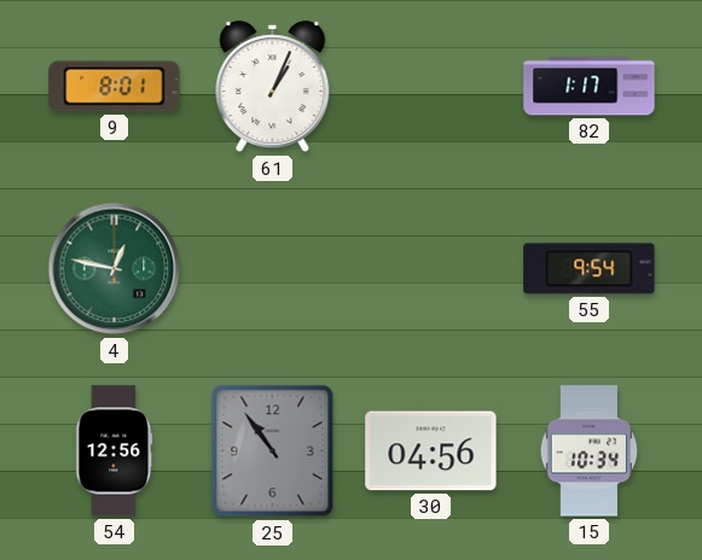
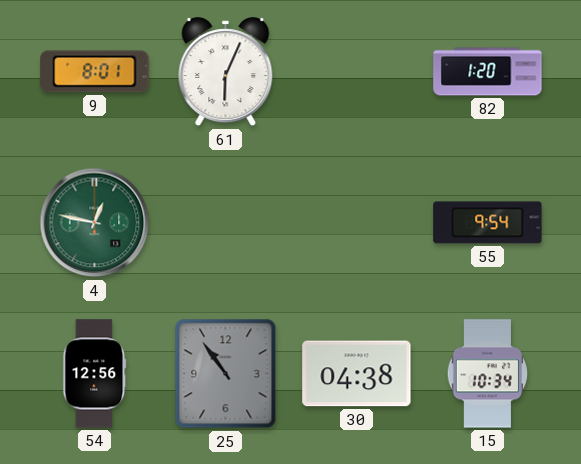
61: 1:04 -> 6:04
82: 1:17 -> 1:20
30: 04:56 -> 04:38
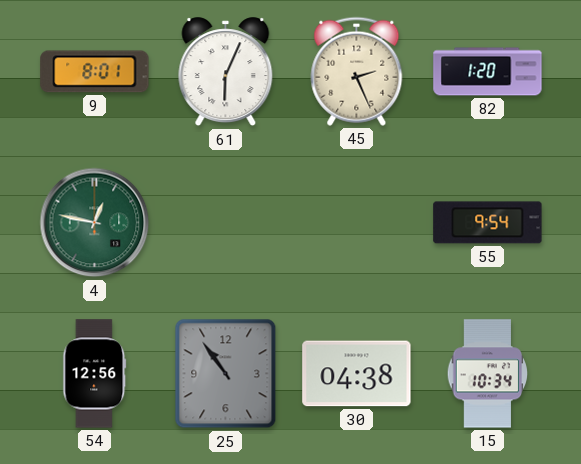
45: none -> 2:26
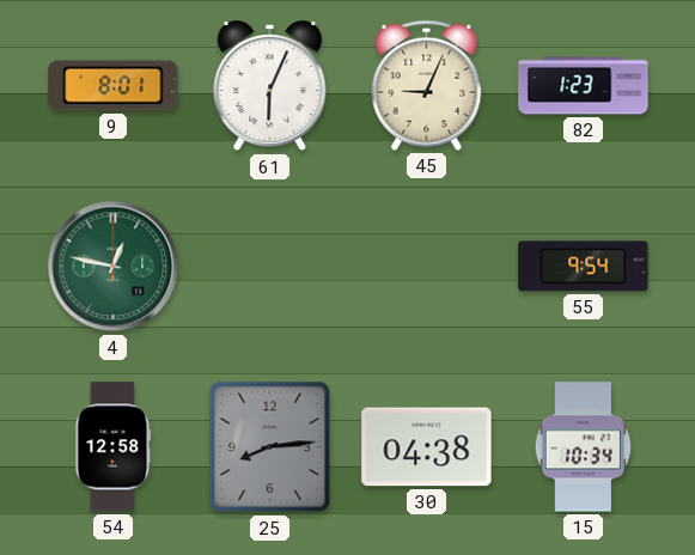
45: 2:26 -> 9:04
82: 1:20 -> 1:23
54: 12:56 -> 12:58
25: 10:54 -> 8:14
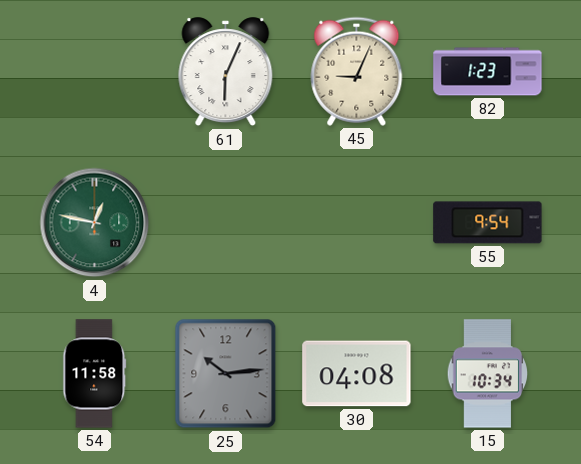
9: 8:01 -> none
54: 12:58 -> 11:58
25: 8:14 -> 10:14
30: 04:38 -> 04:08
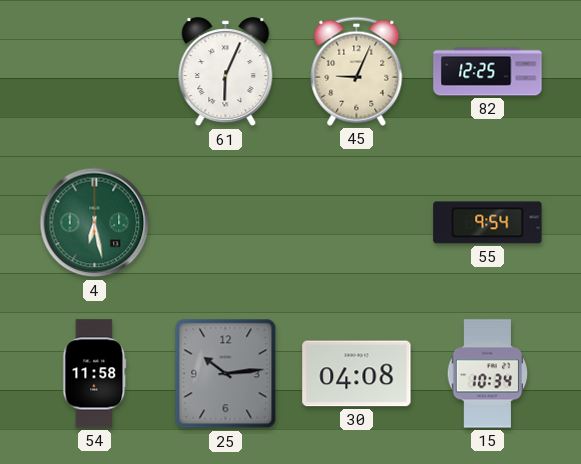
82: 1:23 -> 12:25
4: 12:47 -> 6:28
